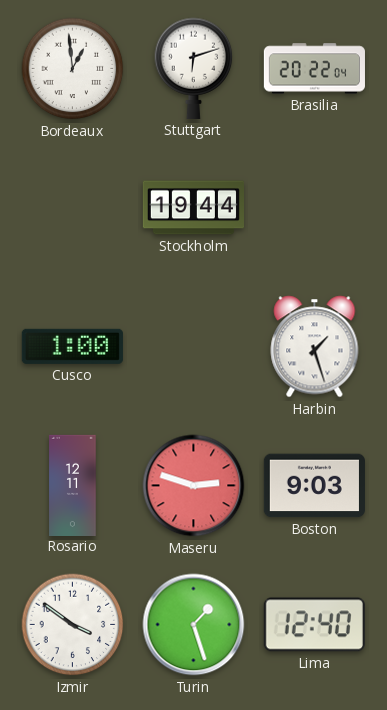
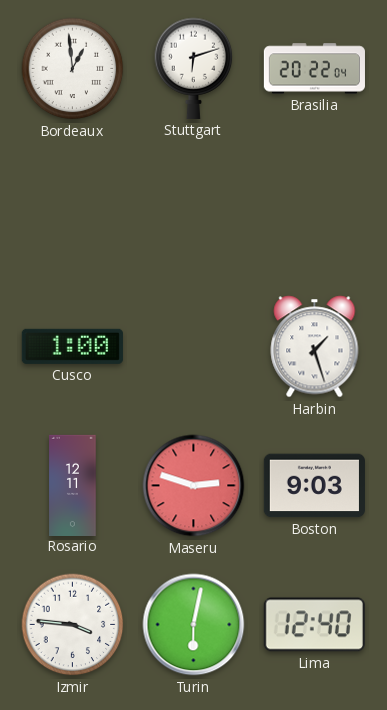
Stockholm: 19:44 -> none
Izmir: 3:51 -> 3:46
Turin: 1:27 -> 6:02
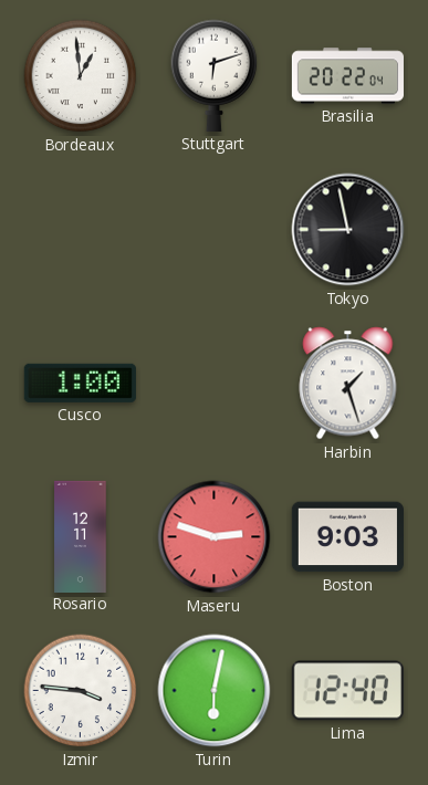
Tokyo: none -> 8:58
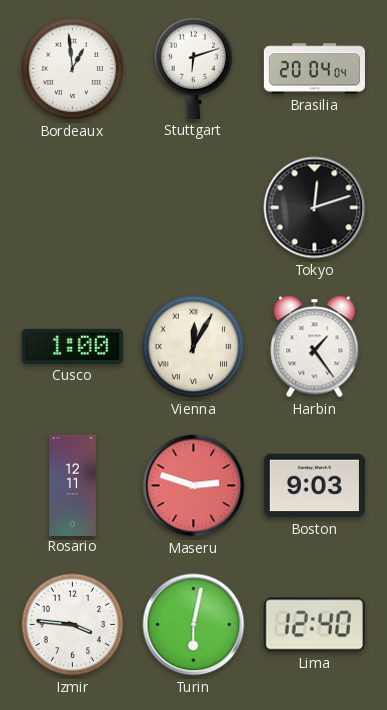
Brasilia: 20:22 -> 20:04
Tokyo: 8:58 -> 12:12
Vienna: none -> 12:05
Harbin: 1:27 -> 1:24
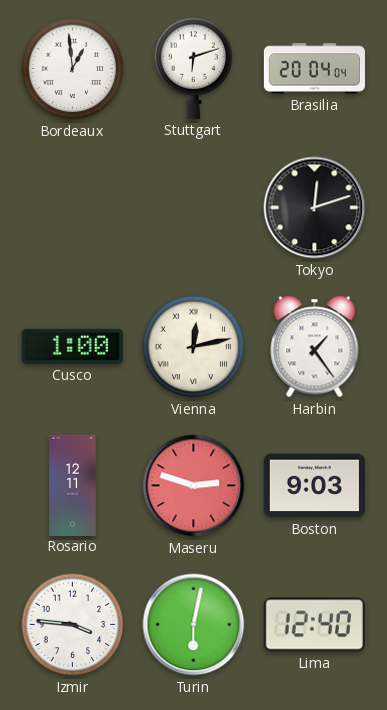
Vienna: 12:05 -> 12:13
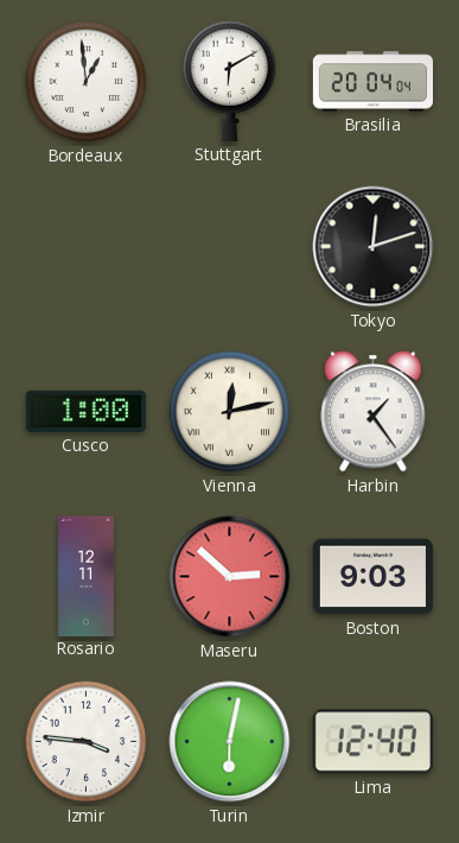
Stuttgart: 6:12 -> 6:10
Maseru: 2:48 -> 2:52
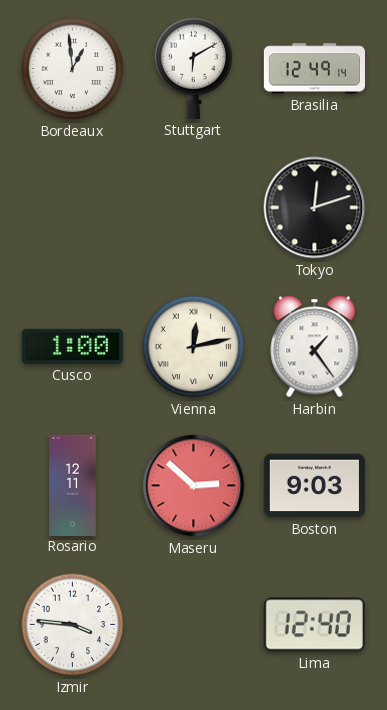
Brasilia: 20:04 -> 12:49
Turin: 6:02 -> none
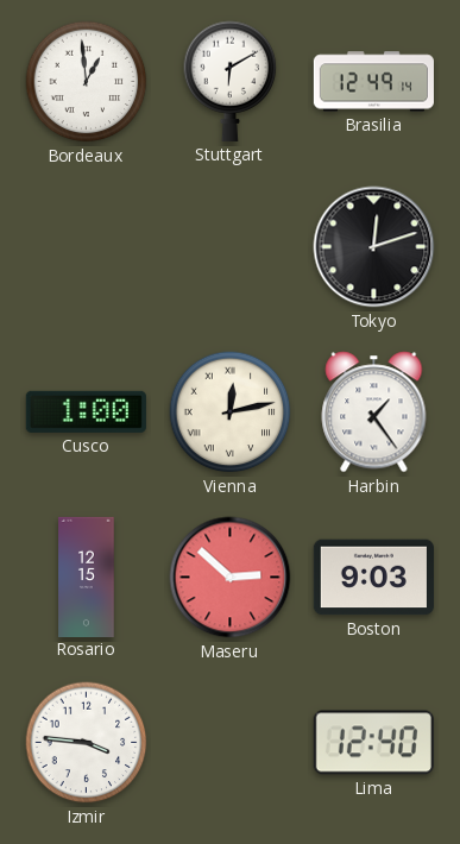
Rosario: 12:11 -> 12:15
